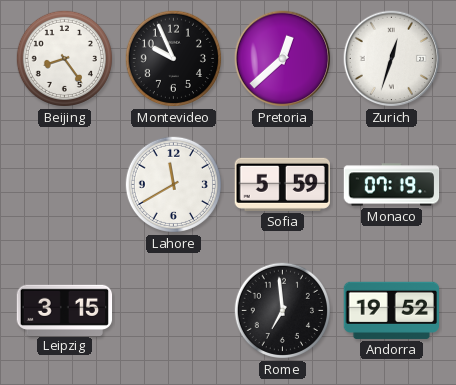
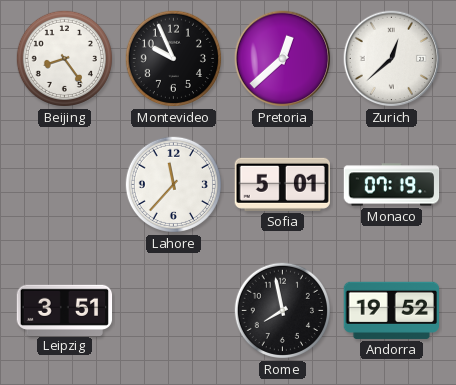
Zurich: 12:33 -> 12:38
Lahore: 11:40 -> 11:37
Sofia: 5:59 -> 5:01
Leipzig: 3:15 -> 3:51
Rome: 6:59 -> 7:58
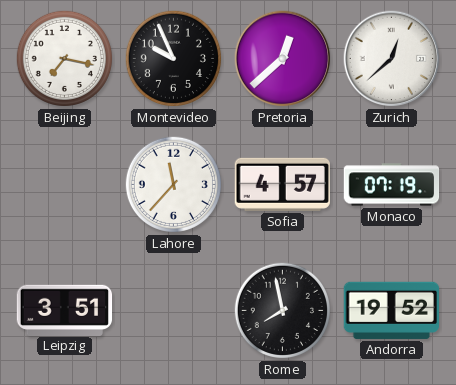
Beijing: 8:24 -> 7:17
Sofia: 5:01 -> 4:57
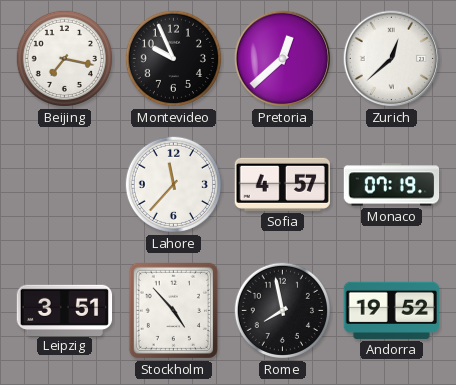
Stockholm: none -> 4:53
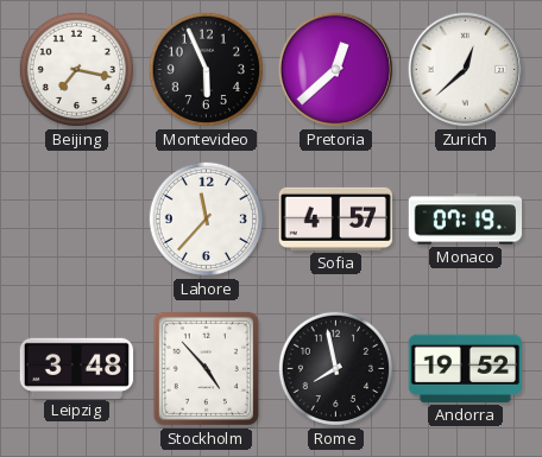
Montevideo: 9:56 -> 5:56
Leipzig: 3:51 -> 3:48
